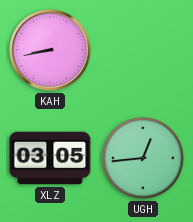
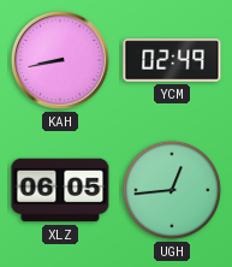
YCM: none -> 02:49
XLZ: 03:05 -> 06:05
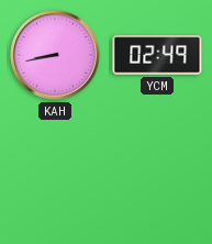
XLZ: 06:05 -> none
UGH: 12:44 -> none
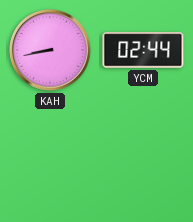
YCM: 02:49 -> 02:44
